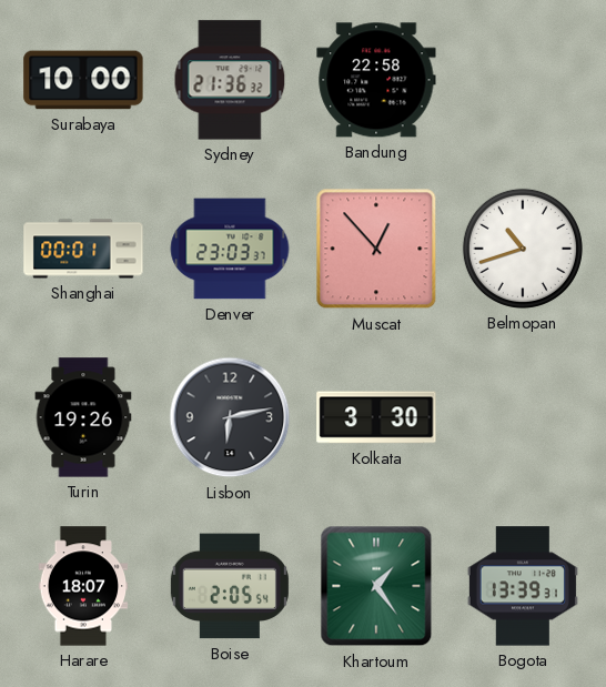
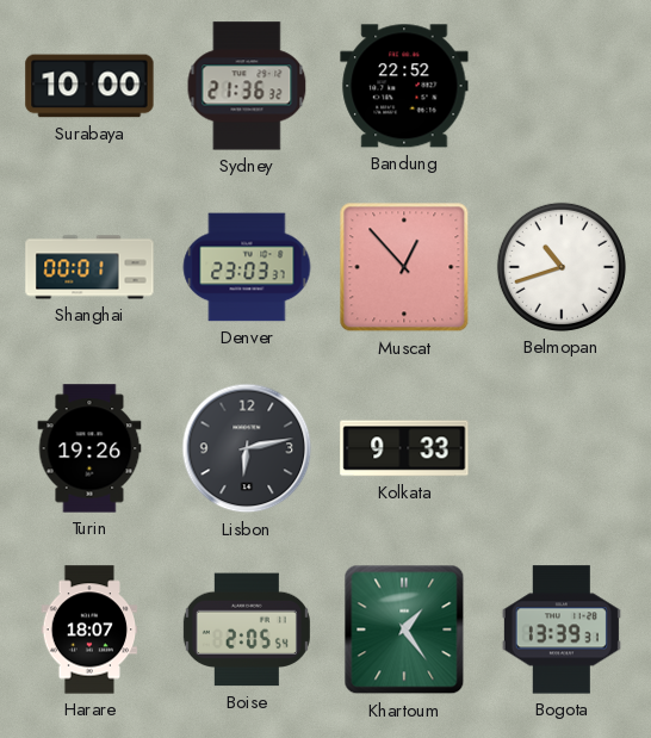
Bandung: 22:58 -> 22:52
Kolkata: 3:30 -> 9:33
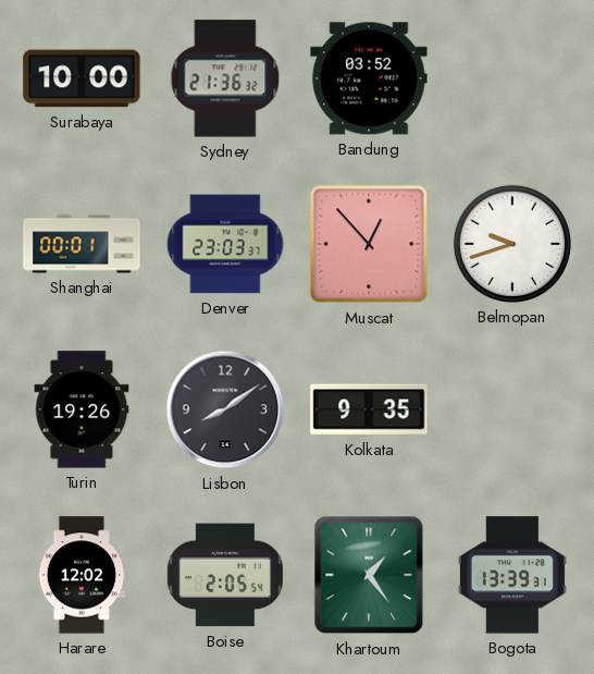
Bandung: 22:52 -> 03:52
Belmopan: 10:42 -> 9:42
Lisbon: 6:13 -> 8:09
Kolkata: 9:33 -> 9:35
Harare: 18:07 -> 12:02
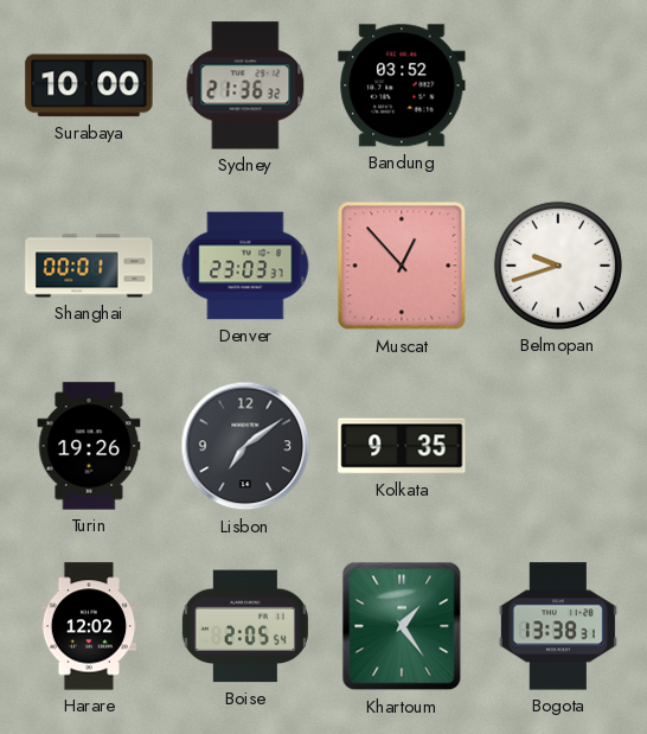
Lisbon: 8:09 -> 7:09
Bogota: 13:39 -> 13:38
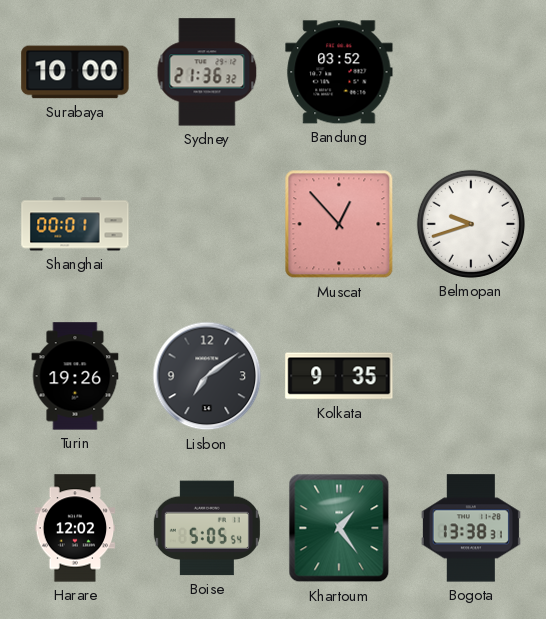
Denver: 23:03 -> none
Boise: 2:05 -> 5:05
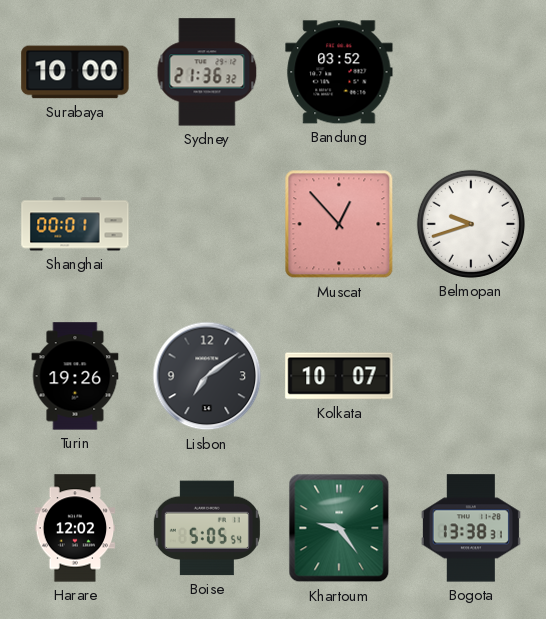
Kolkata: 9:35 -> 10:07
Khartoum: 1:24 -> 9:24
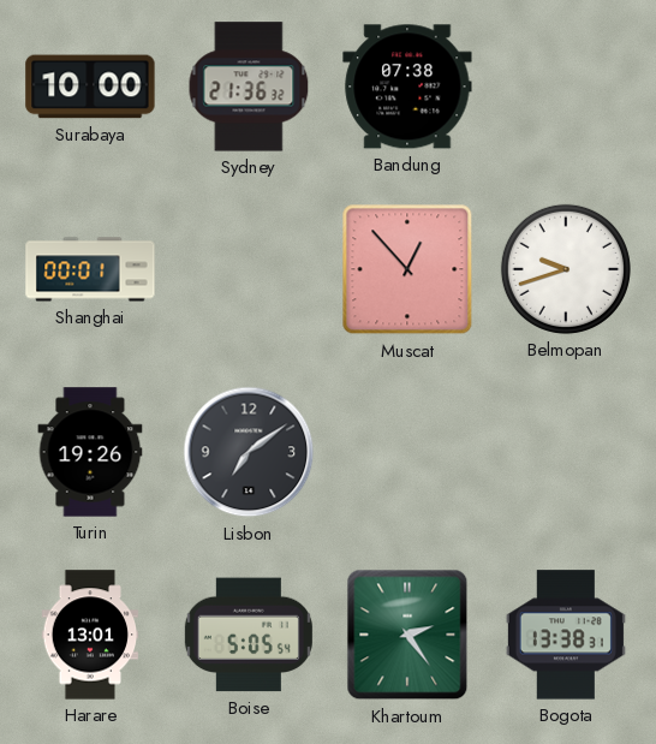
Bandung: 03:52 -> 07:38
Kolkata: 10:07 -> none
Harare: 12:02 -> 13:01
Khartoum: 9:24 -> 2:24
